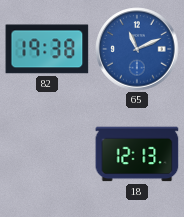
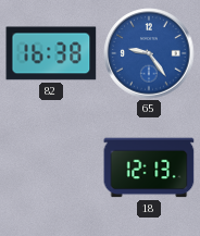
82: 19:38 -> 16:38
65: 11:11 -> 9:24
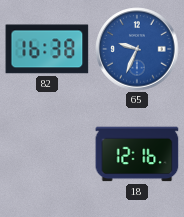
65: 9:24 -> 9:34
18: 12:13 -> 12:16
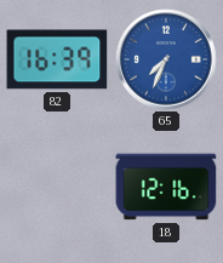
82: 16:38 -> 16:39
65: 9:34 -> 7:34
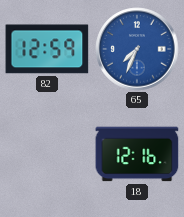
82: 16:39 -> 12:59
